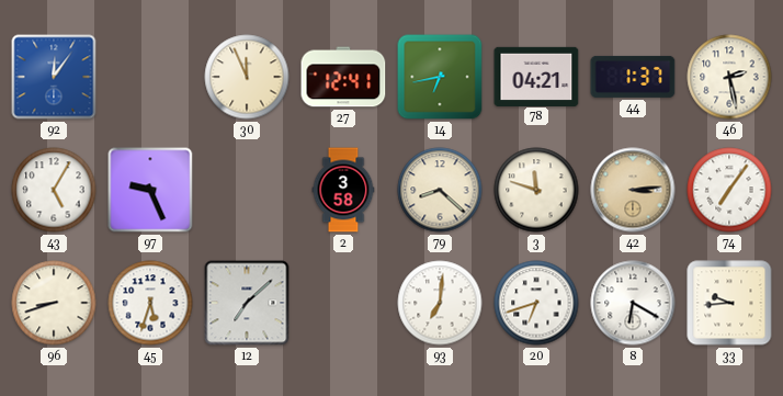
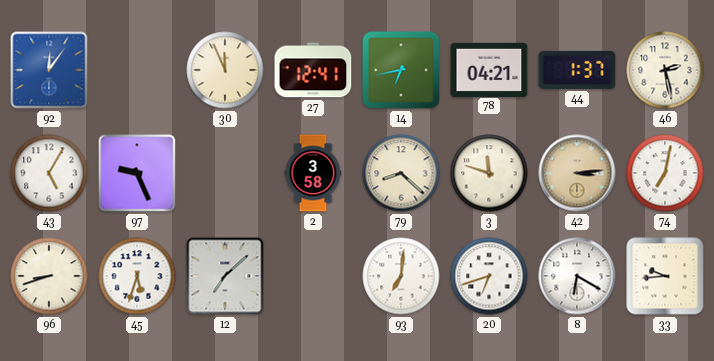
74: 7:06 -> 7:02
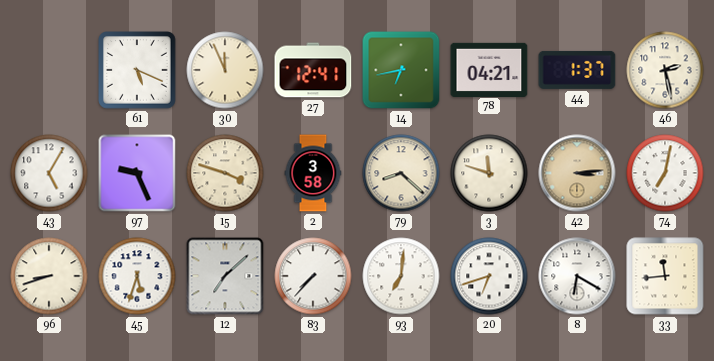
92: 12:06 -> none
61: none -> 5:19
15: none -> 3:48
83: none -> 7:37
33: 9:44 -> 11:44
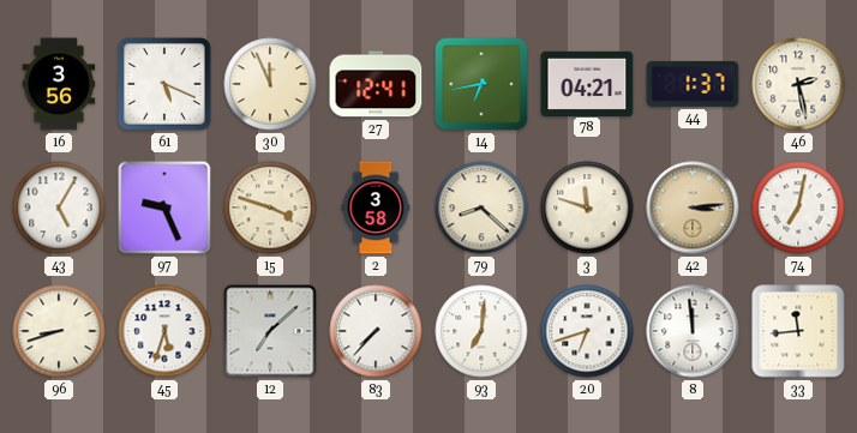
16: none -> 3:56
8: 6:20 -> 11:59
